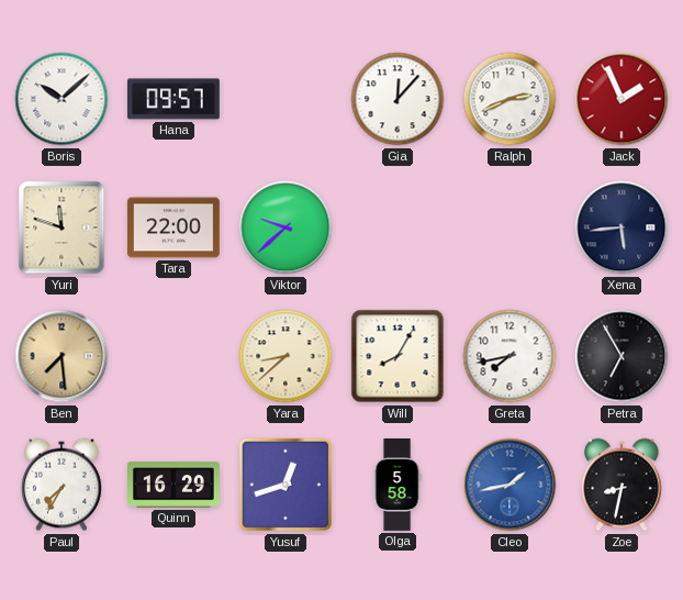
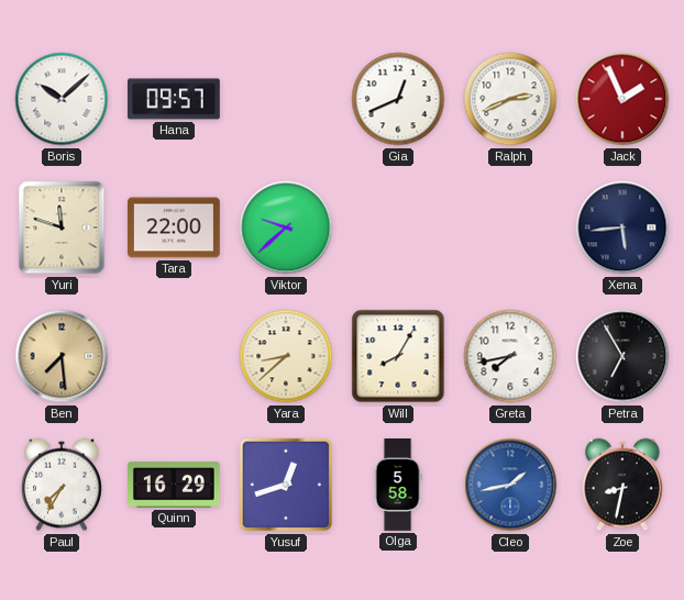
Gia: 12:07 -> 12:41
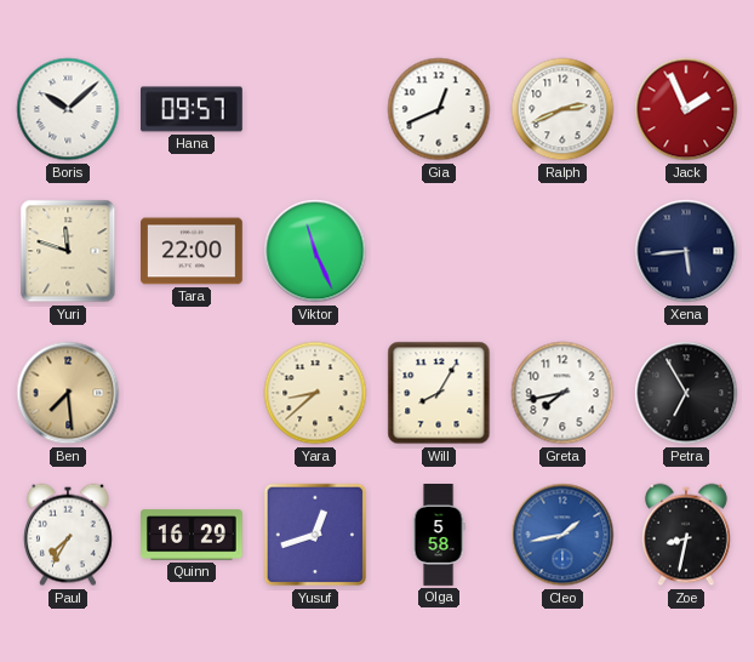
Viktor: 9:38 -> 11:26
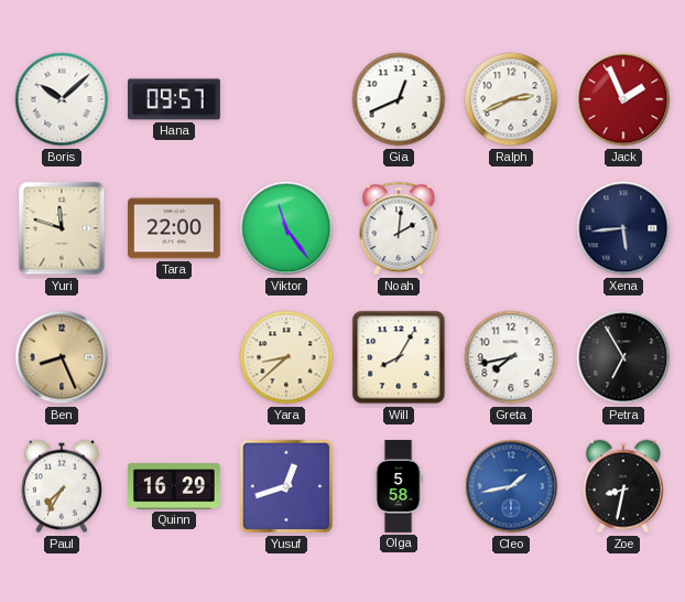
Viktor: 11:26 -> 11:24
Noah: none -> 2:01
Ben: 7:29 -> 8:26
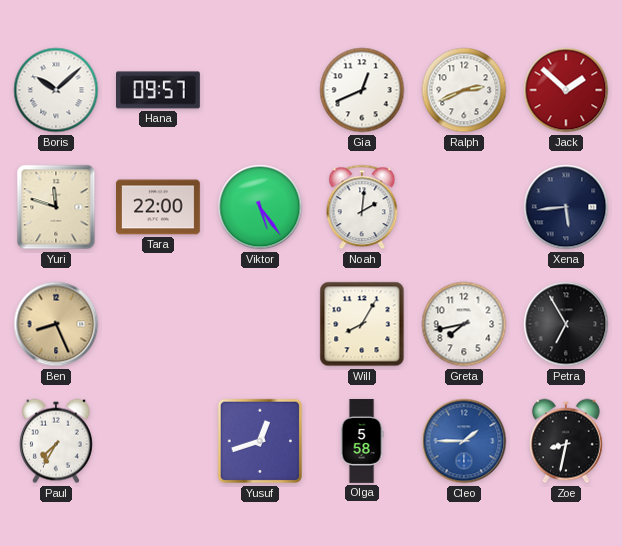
Jack: 1:56 -> 1:52
Viktor: 11:24 -> 5:24
Yara: 8:38 -> none
Quinn: 16:29 -> none
Cleo: 1:43 -> 1:45
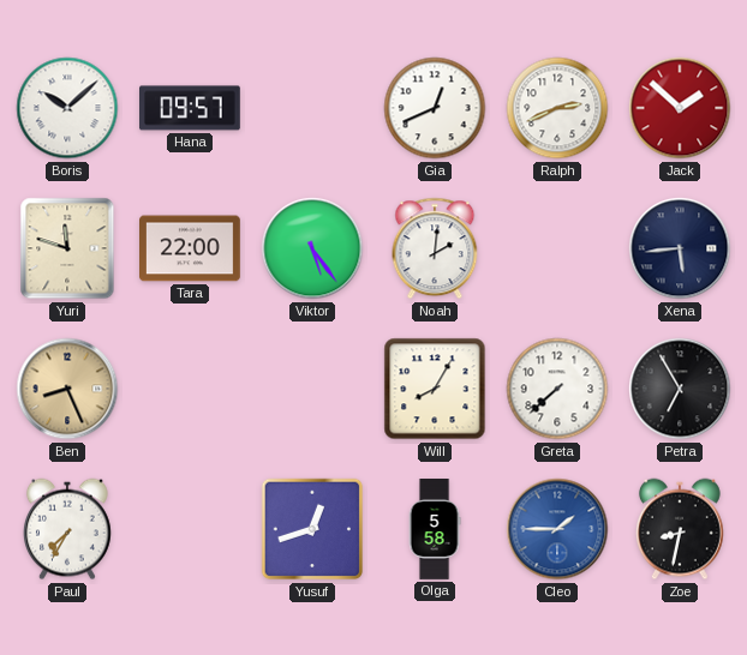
Greta: 7:43 -> 7:38
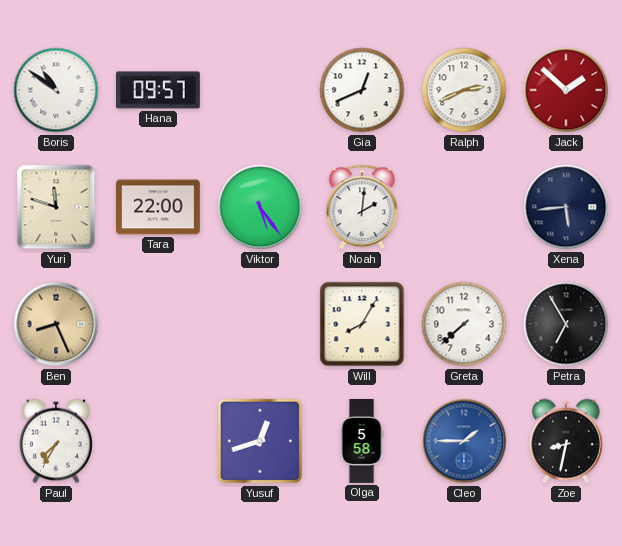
Boris: 10:08 -> 10:51
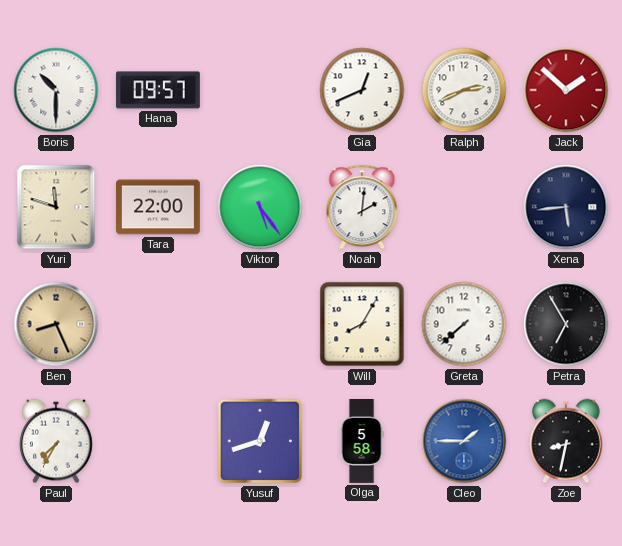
Boris: 10:51 -> 10:30
